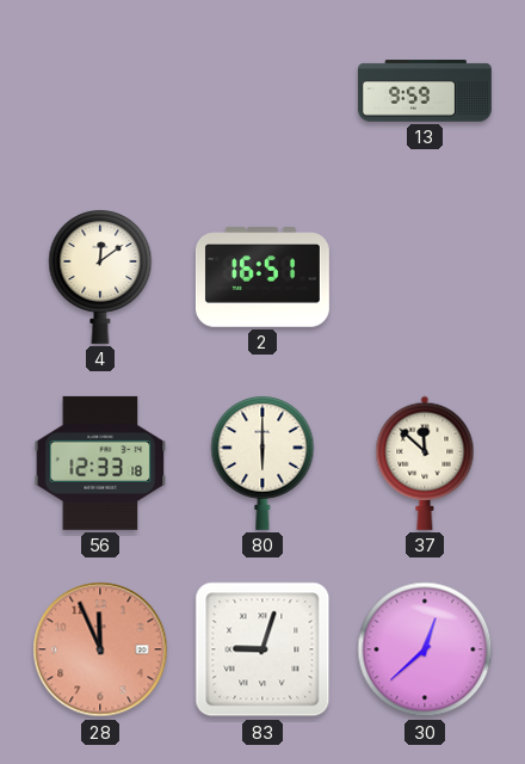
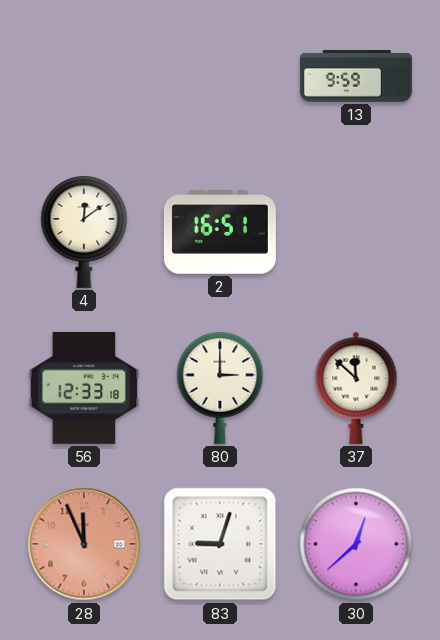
80: 6:00 -> 3:00
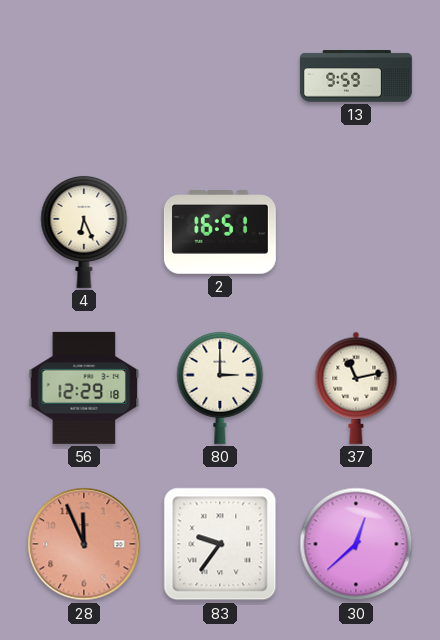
4: 12:09 -> 6:26
56: 12:33 -> 12:29
37: 11:52 -> 11:13
83: 9:03 -> 9:36
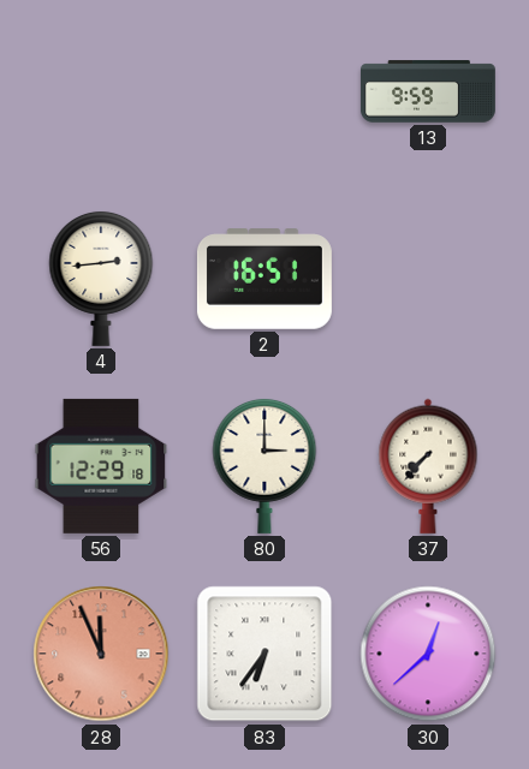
4: 6:26 -> 2:44
37: 11:13 -> 7:37
83: 9:36 -> 6:36
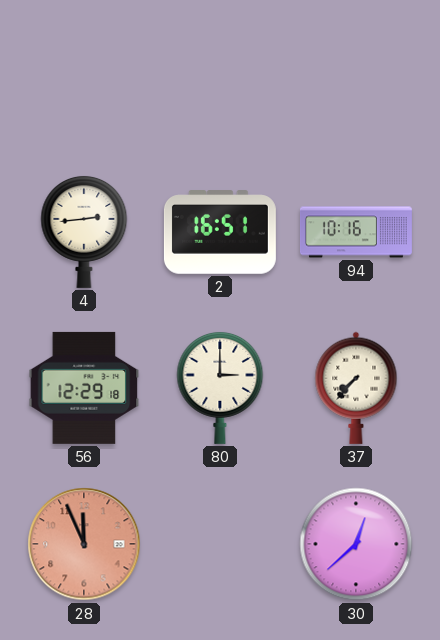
13: 9:59 -> none
94: none -> 10:16
83: 6:36 -> none
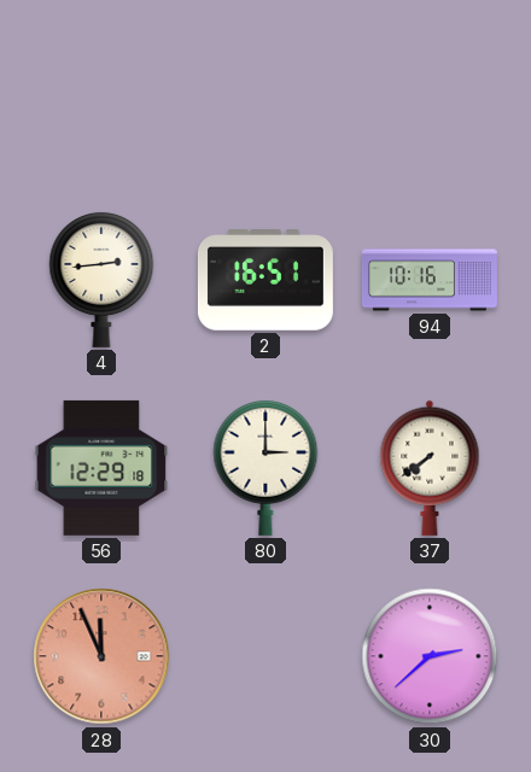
37: 7:37 -> 7:39
30: 12:38 -> 2:38
